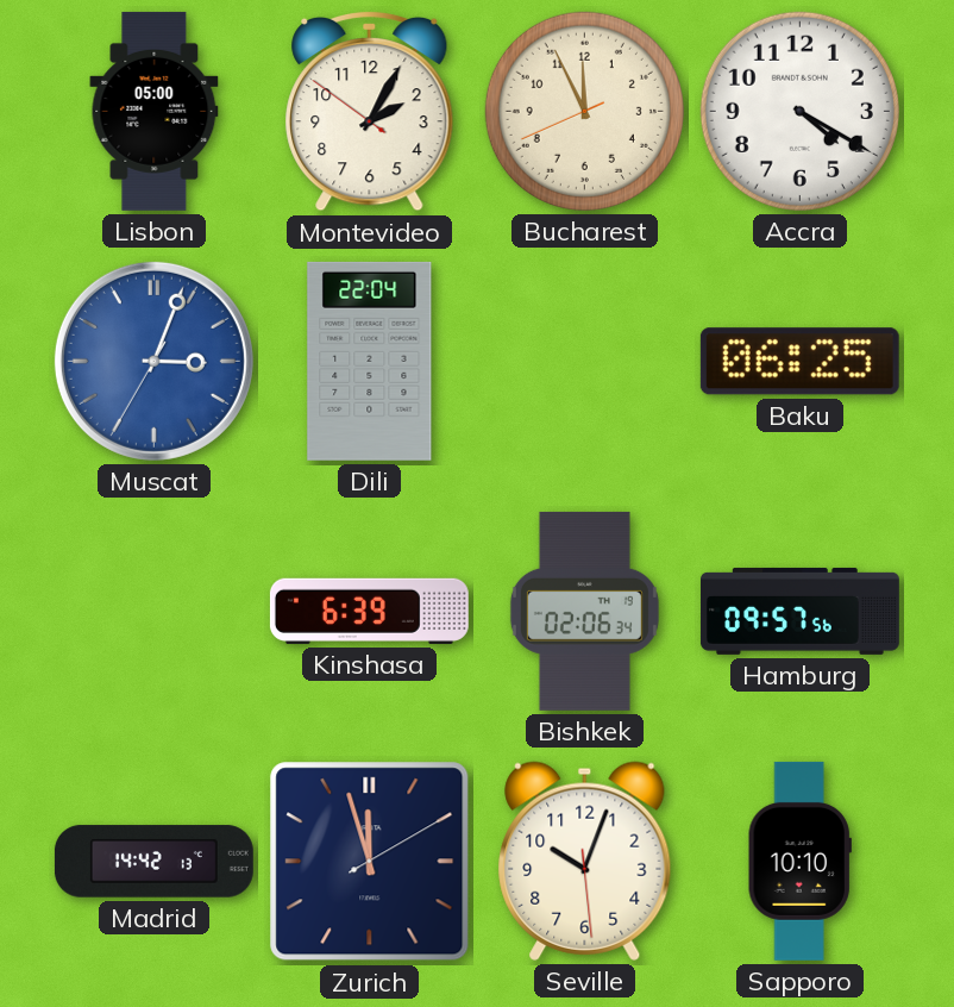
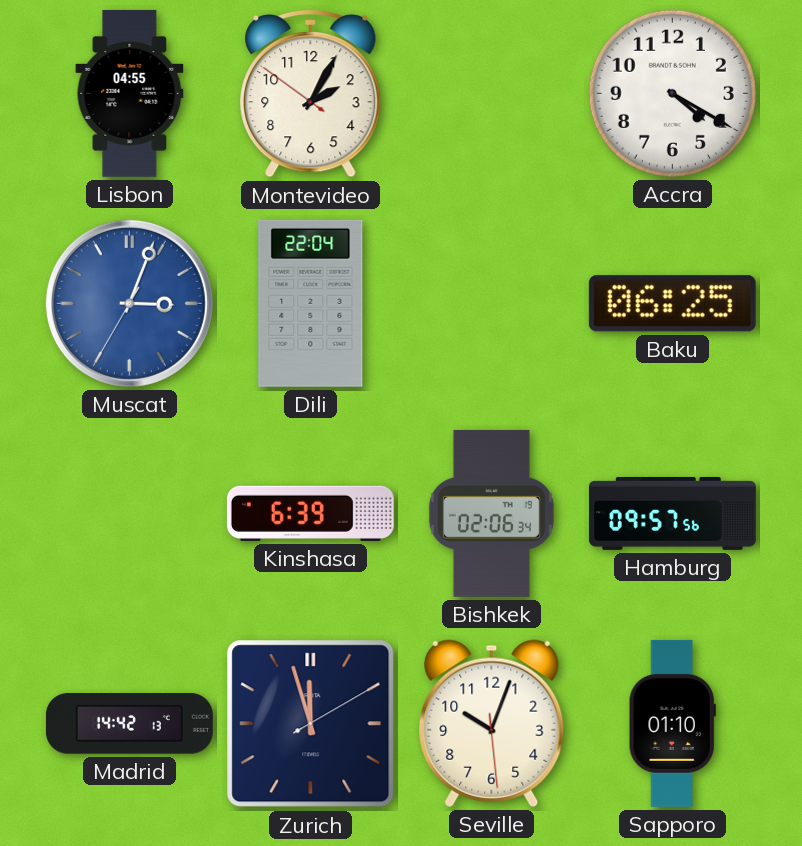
Lisbon: 05:00 -> 04:55
Bucharest: 11:55 -> none
Sapporo: 10:10 -> 01:10
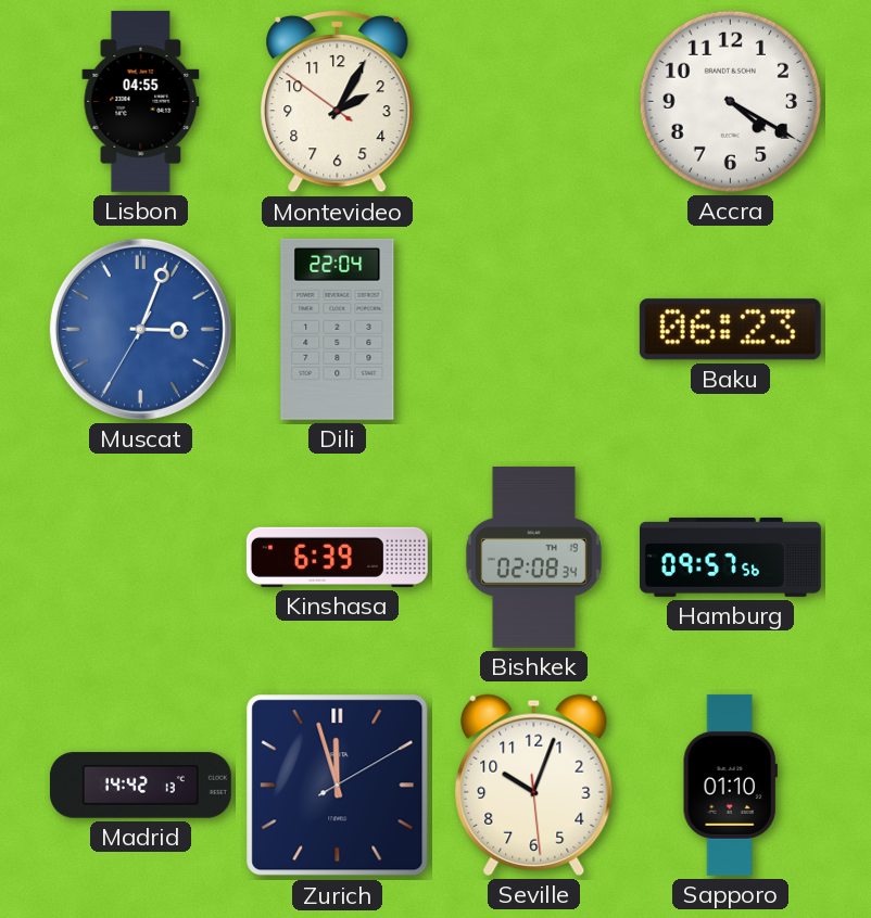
Baku: 06:25 -> 06:23
Bishkek: 02:06 -> 02:08
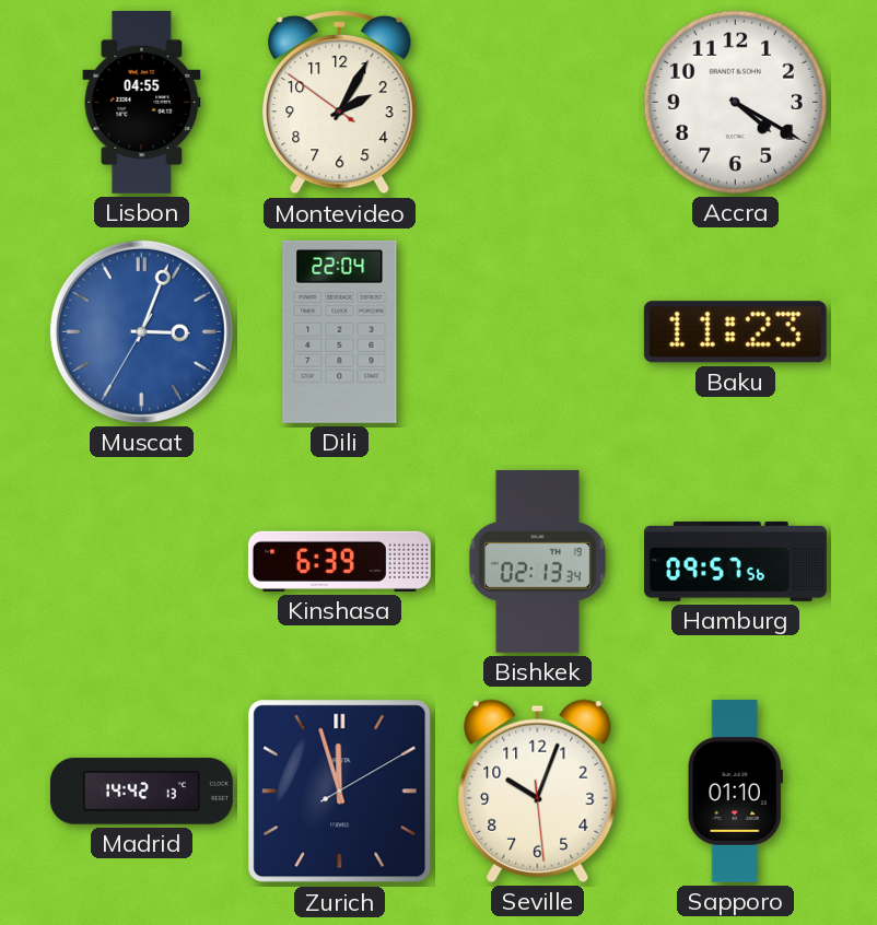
Baku: 06:23 -> 11:23
Bishkek: 02:08 -> 02:13
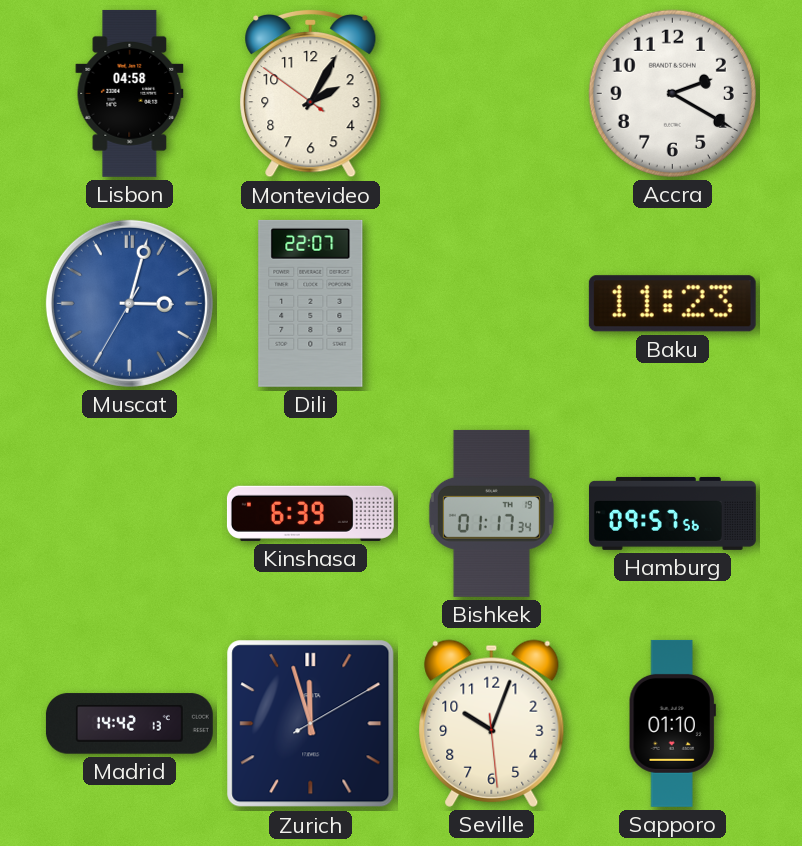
Lisbon: 04:55 -> 04:58
Accra: 4:20 -> 2:20
Muscat: 3:03 -> 3:02
Dili: 22:04 -> 22:07
Bishkek: 02:13 -> 01:17
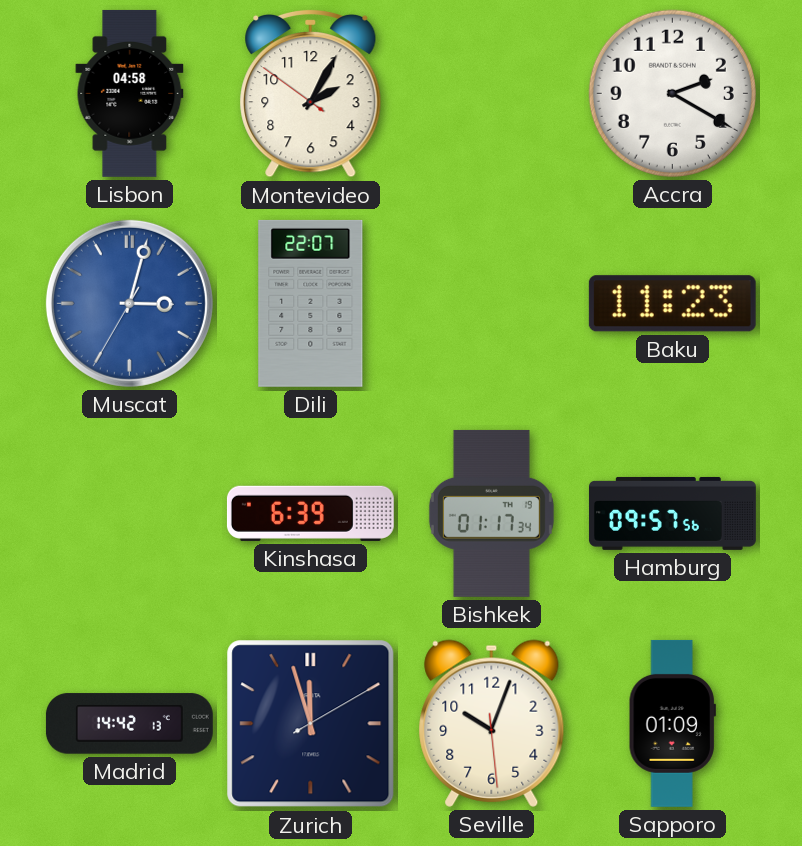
Sapporo: 01:10 -> 01:09
